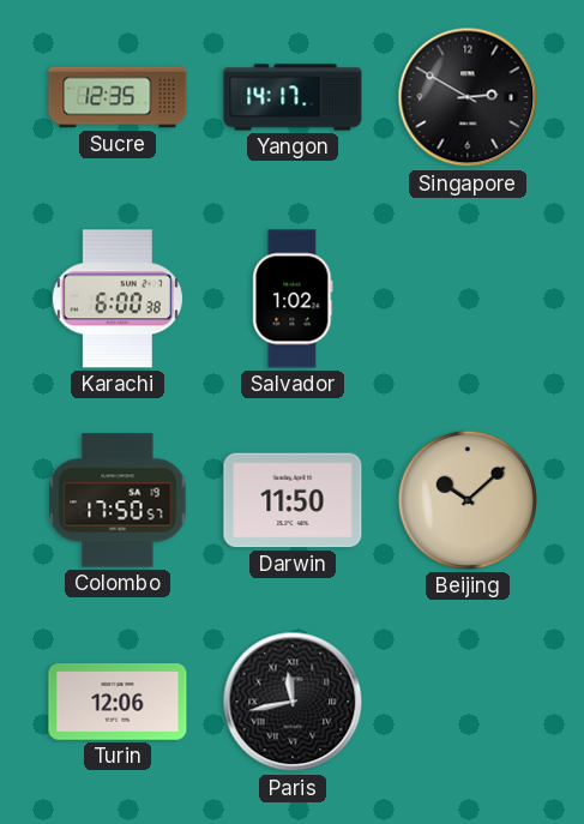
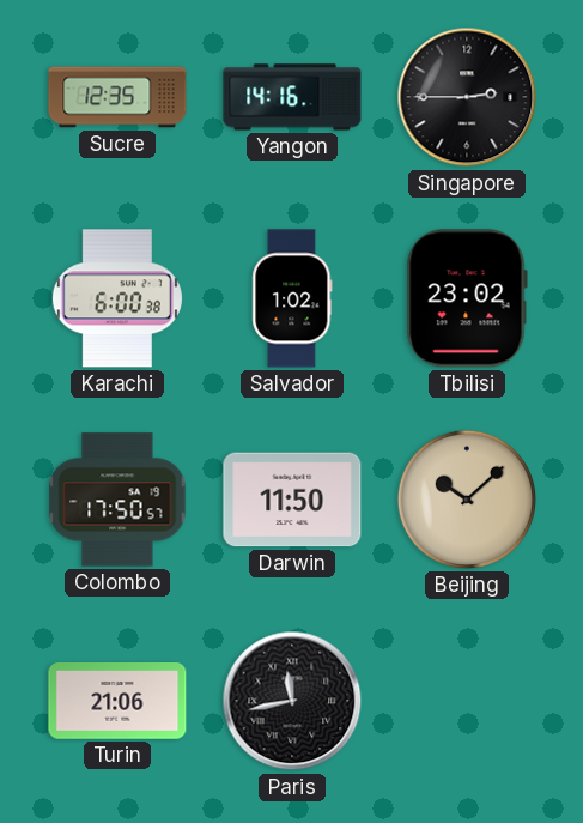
Yangon: 14:17 -> 14:16
Singapore: 2:50 -> 2:45
Tbilisi: none -> 23:02
Turin: 12:06 -> 21:06
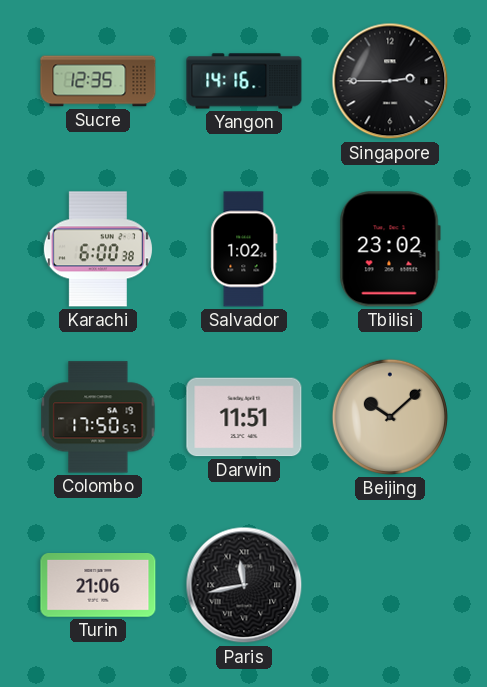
Darwin: 11:50 -> 11:51
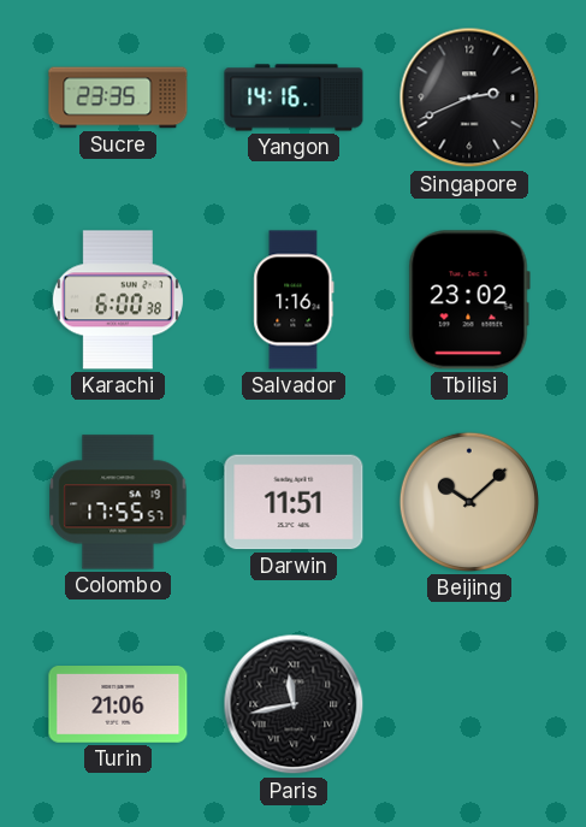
Sucre: 12:35 -> 23:35
Singapore: 2:45 -> 2:41
Salvador: 1:02 -> 1:16
Colombo: 17:50 -> 17:55
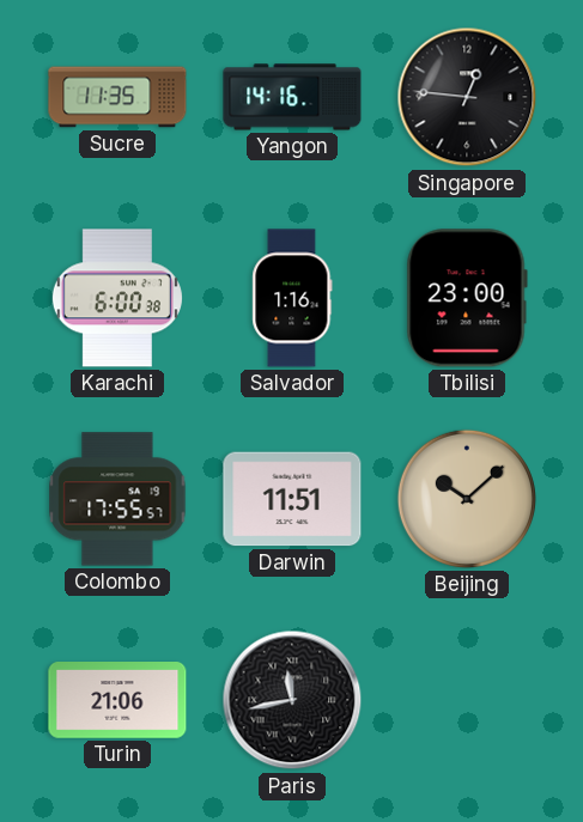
Sucre: 23:35 -> 11:35
Singapore: 2:41 -> 12:46
Tbilisi: 23:02 -> 23:00
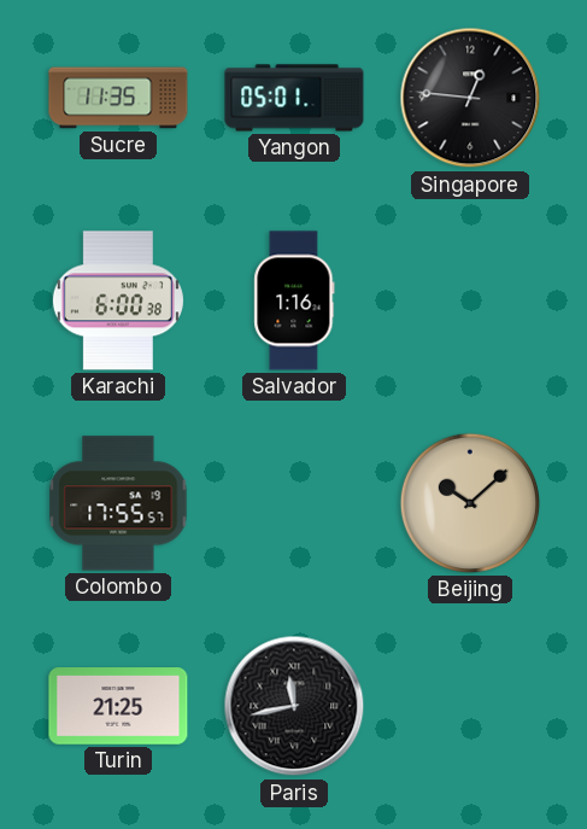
Yangon: 14:16 -> 05:01
Tbilisi: 23:00 -> none
Darwin: 11:51 -> none
Turin: 21:06 -> 21:25
